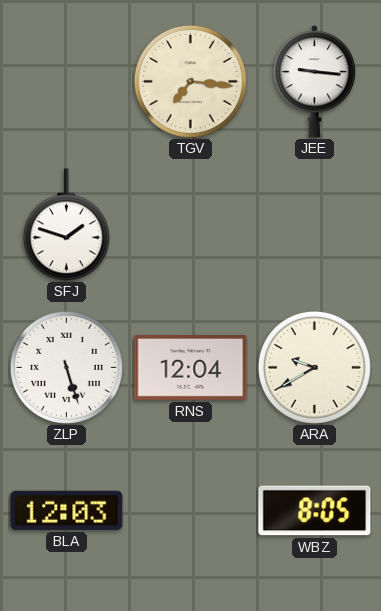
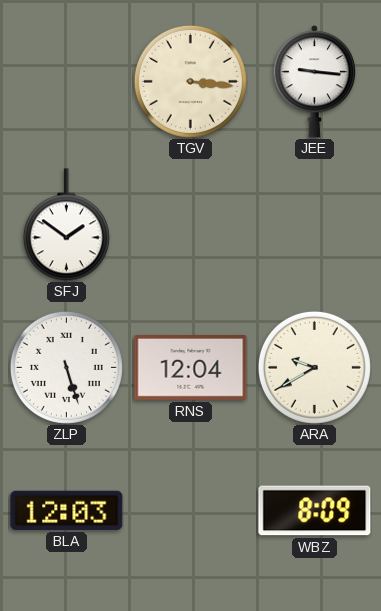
TGV: 7:16 -> 3:16
SFJ: 1:48 -> 1:51
WBZ: 8:05 -> 8:09
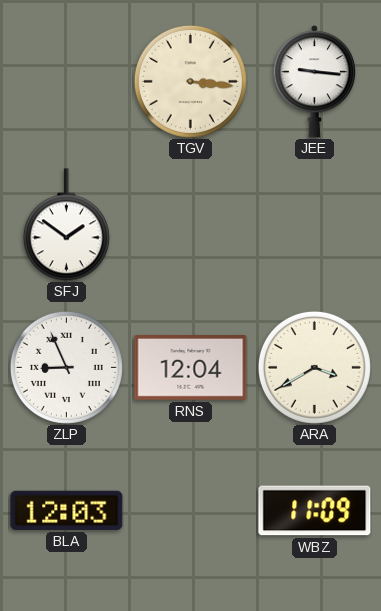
ZLP: 5:27 -> 8:56
ARA: 9:40 -> 3:40
WBZ: 8:09 -> 11:09
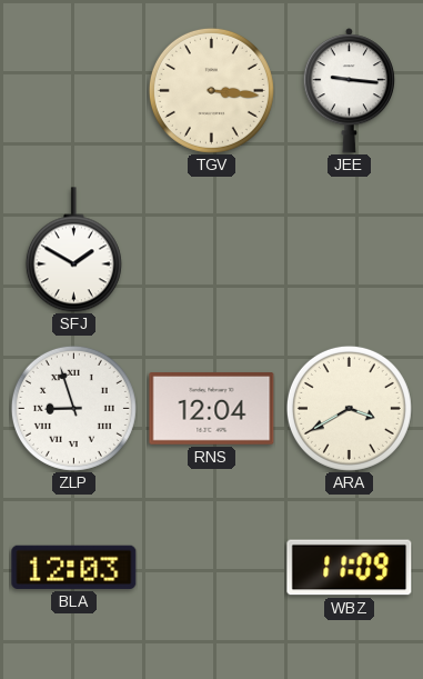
SFJ: 1:51 -> 1:50
ZLP: 8:56 -> 8:57
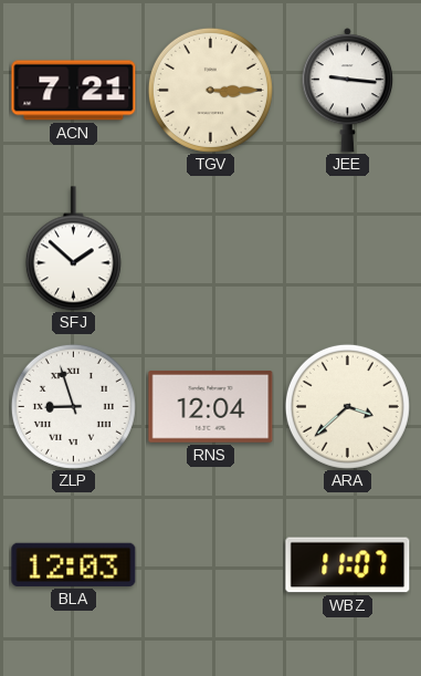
ACN: none -> 7:21
TGV: 3:16 -> 3:15
SFJ: 1:50 -> 1:52
ARA: 3:40 -> 3:38
WBZ: 11:09 -> 11:07
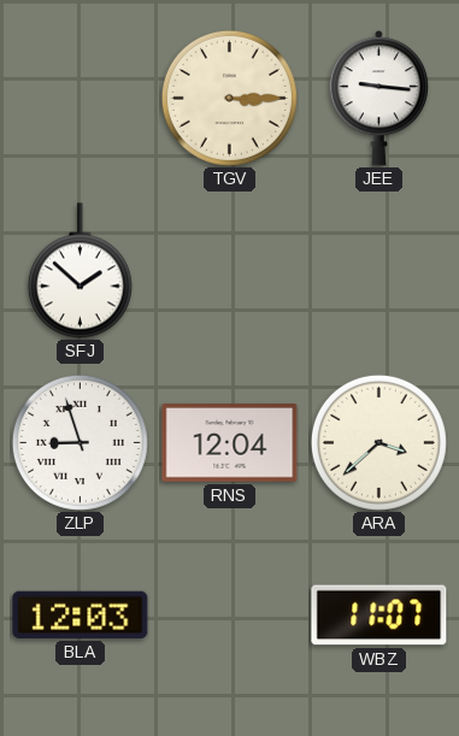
ACN: 7:21 -> none
